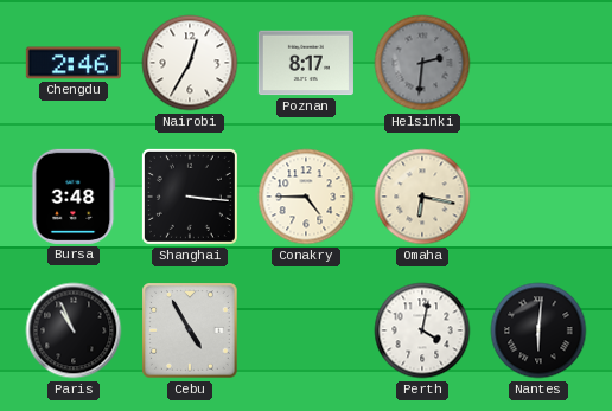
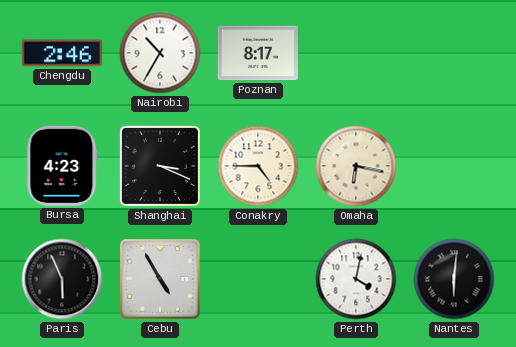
Nairobi: 12:35 -> 10:35
Helsinki: 2:31 -> none
Bursa: 3:48 -> 4:23
Shanghai: 3:16 -> 3:19
Paris: 10:56 -> 5:56
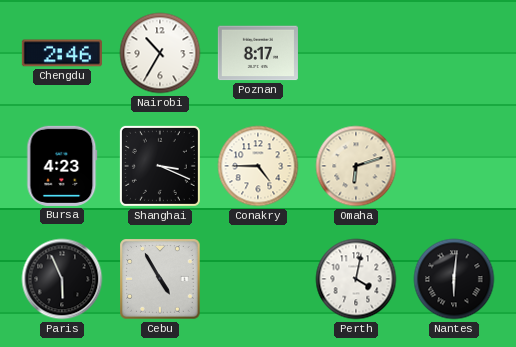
Omaha: 6:17 -> 6:12
